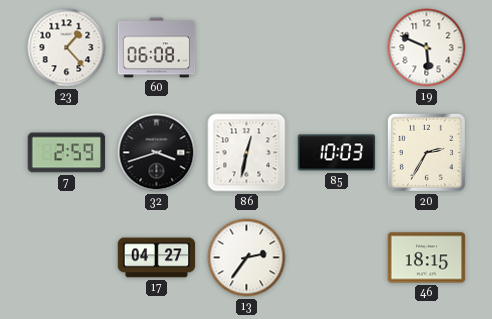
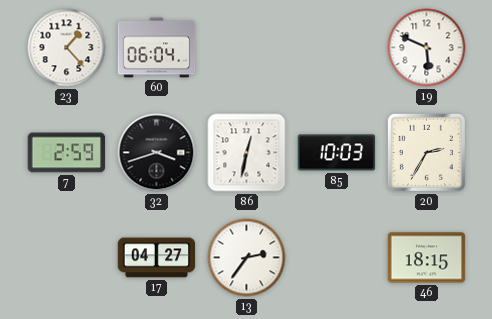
60: 06:08 -> 06:04
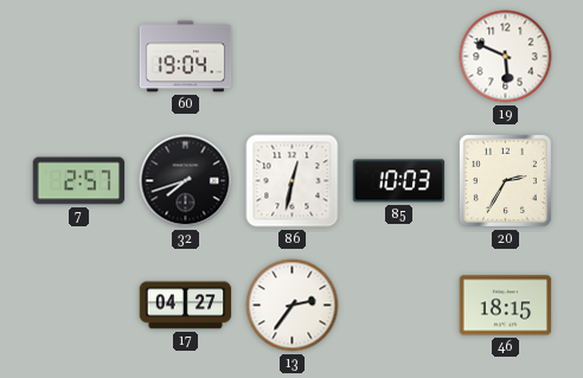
23: 1:23 -> none
60: 06:04 -> 19:04
7: 2:59 -> 2:57
32: 3:42 -> 7:42
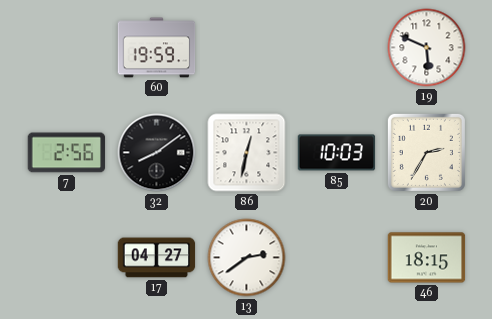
60: 19:04 -> 19:59
7: 2:57 -> 2:56
32: 7:42 -> 8:09
13: 2:36 -> 2:39
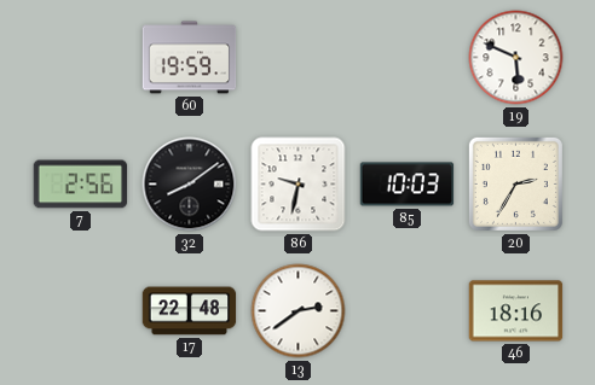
86: 12:32 -> 9:32
17: 04:27 -> 22:48
46: 18:15 -> 18:16
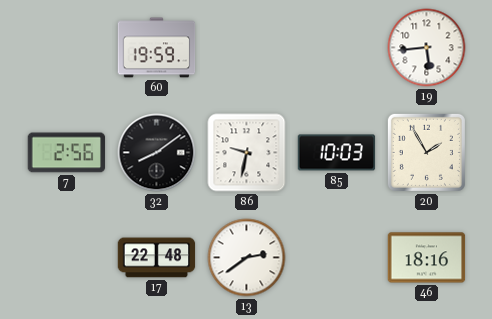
19: 5:49 -> 5:44
20: 2:35 -> 1:55
